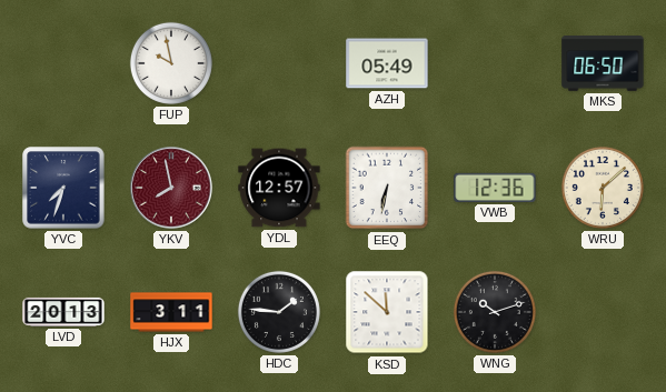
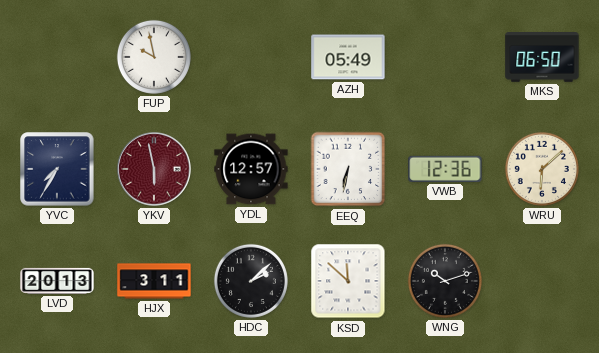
YVC: 7:33 -> 7:35
YKV: 7:58 -> 5:58
HDC: 1:46 -> 2:08
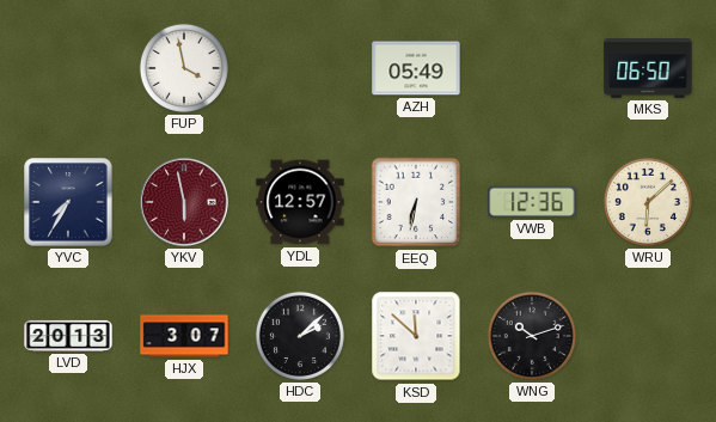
FUP: 9:58 -> 3:58
HJX: 3:11 -> 3:07
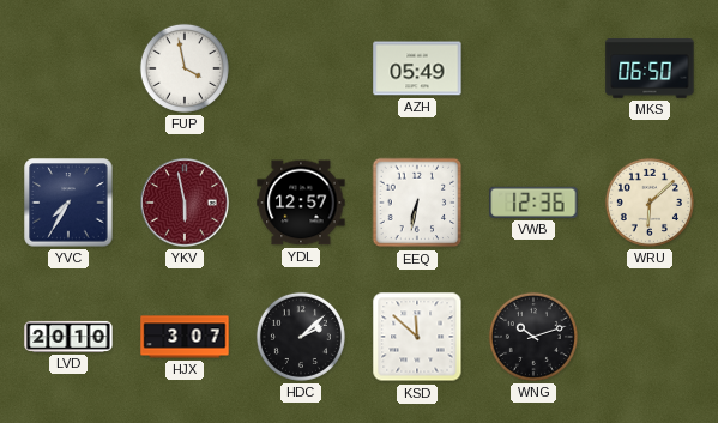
LVD: 20:13 -> 20:10
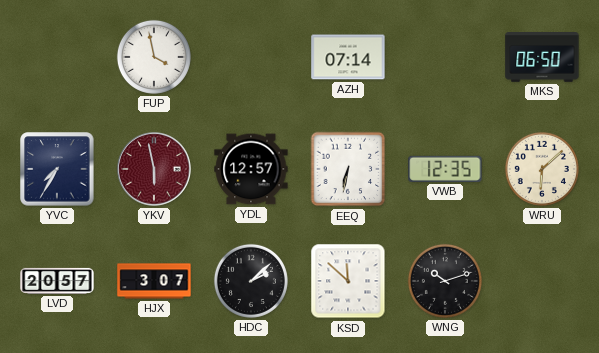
AZH: 05:49 -> 07:14
VWB: 12:36 -> 12:35
LVD: 20:10 -> 20:57
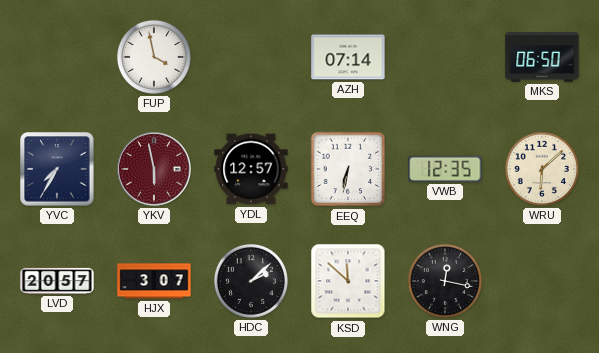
WNG: 10:12 -> 12:17
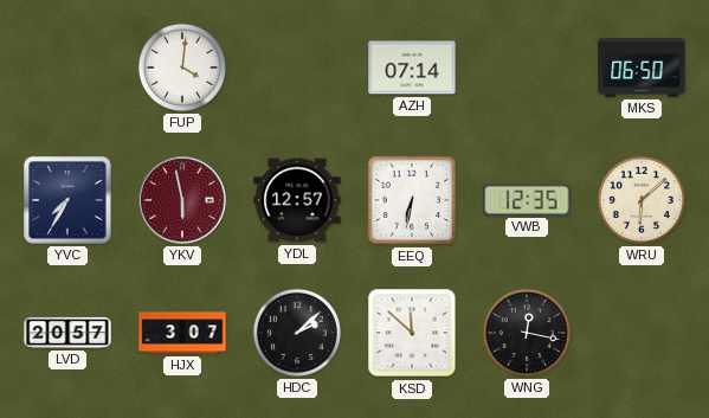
FUP: 3:58 -> 4:01
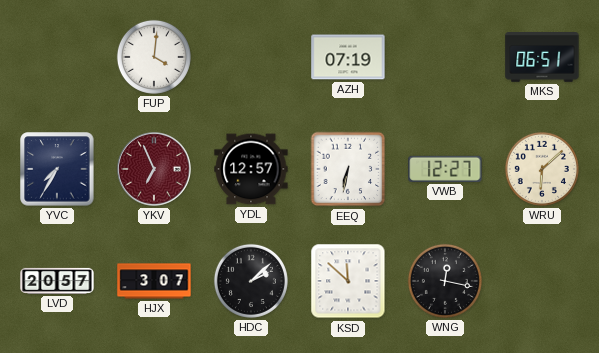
AZH: 07:14 -> 07:19
MKS: 06:50 -> 06:51
YKV: 5:58 -> 6:56
VWB: 12:35 -> 12:27
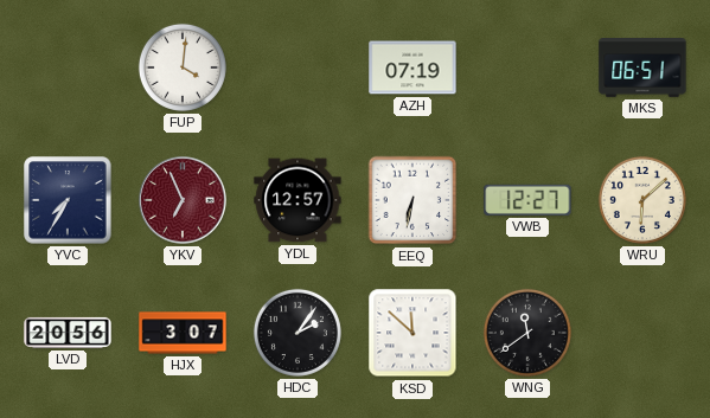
LVD: 20:57 -> 20:56
HDC: 2:08 -> 2:06
WNG: 12:17 -> 11:39
